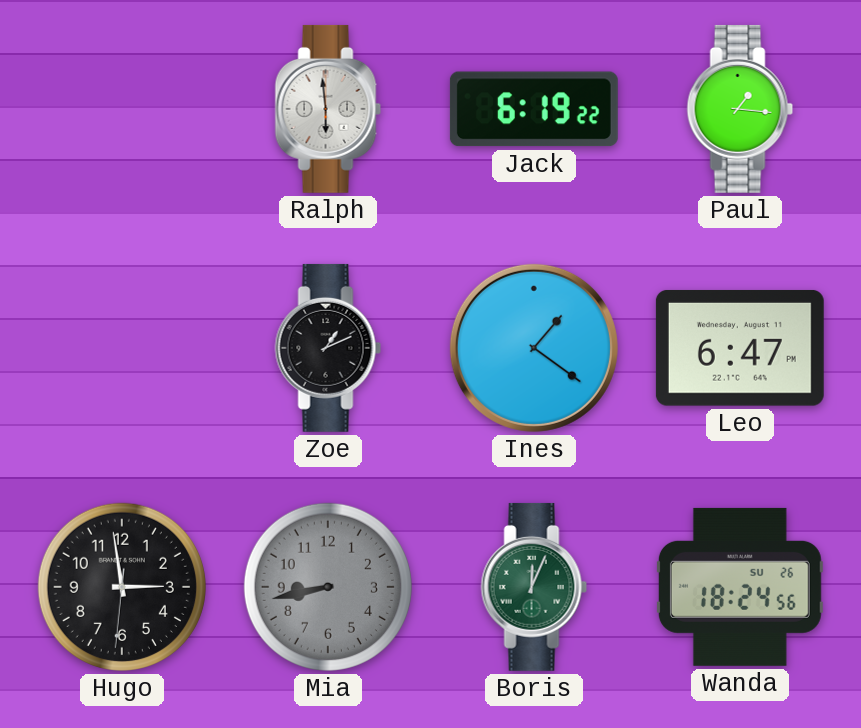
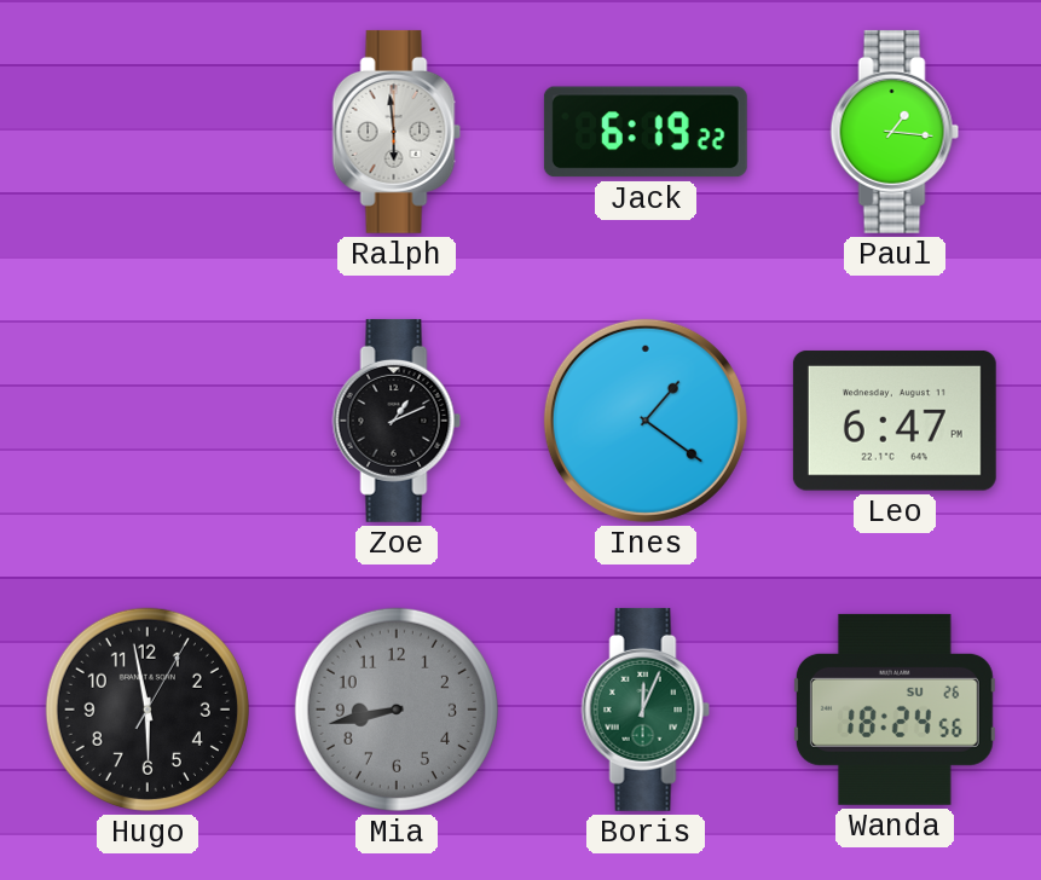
Hugo: 2:58 -> 5:58
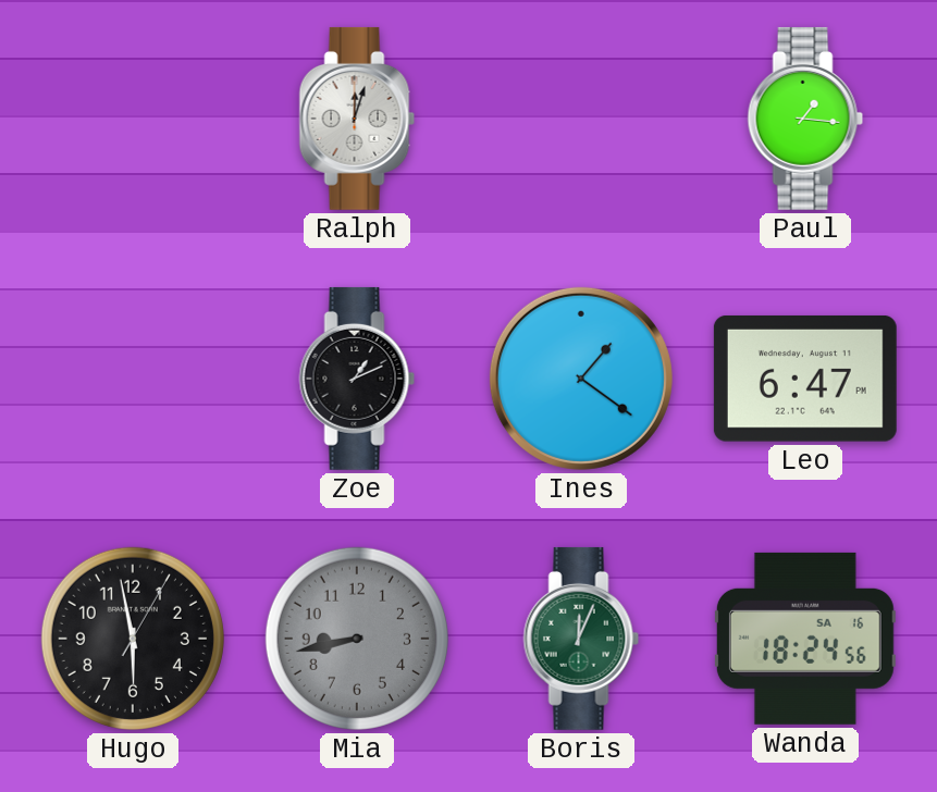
Ralph: 5:59 -> 12:03
Jack: 6:19 -> none
Wanda date: SU 26 -> SA 16
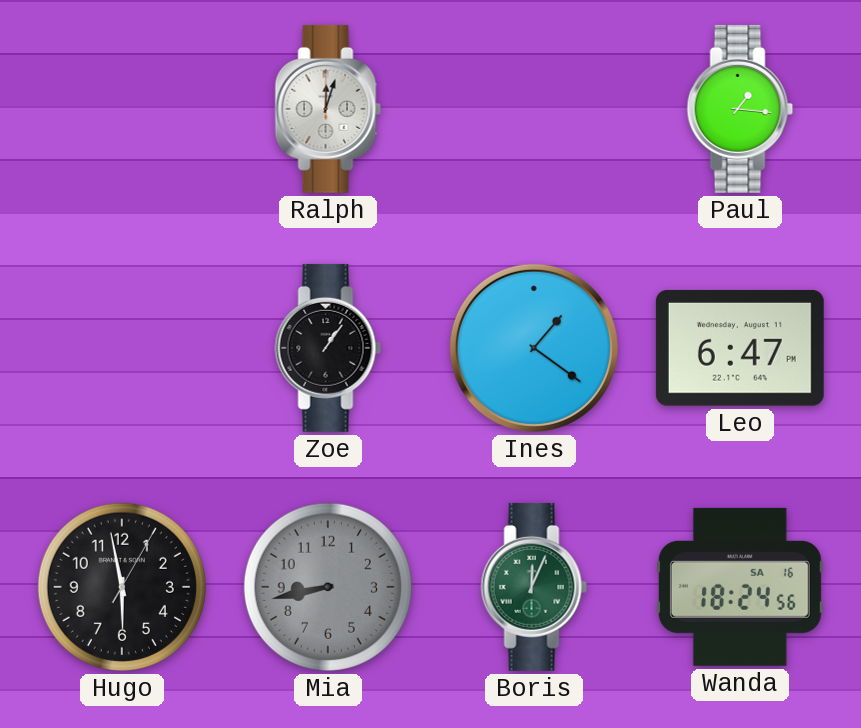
Zoe: 1:11 -> 1:06
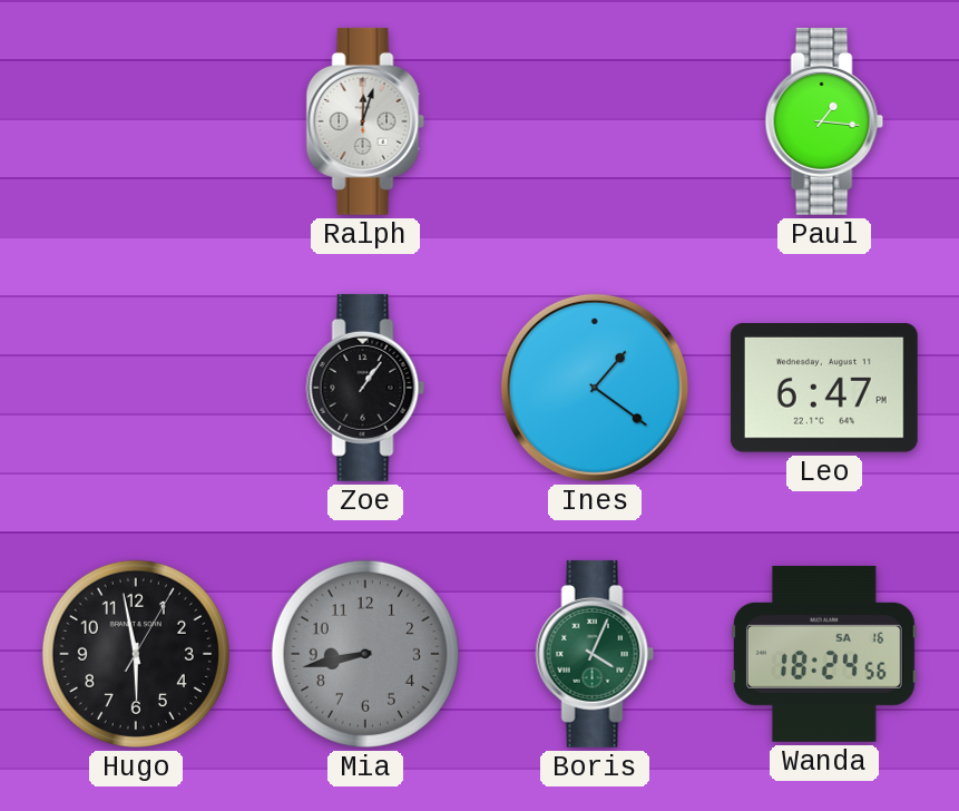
Boris: 12:04 -> 4:04
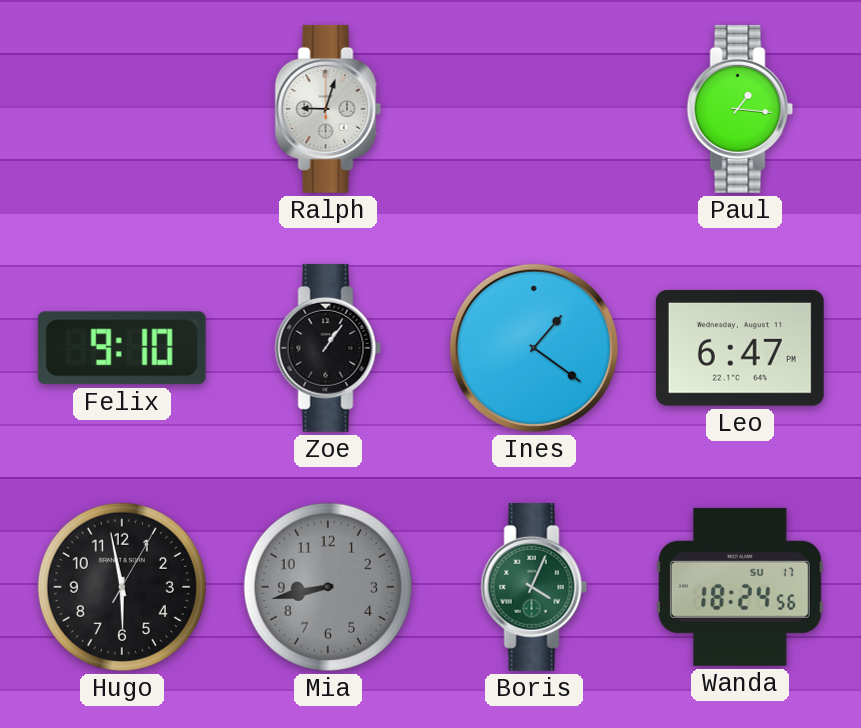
Ralph: 12:03 -> 9:03
Felix: none -> 9:10
Wanda date: SA 16 -> SU 17
